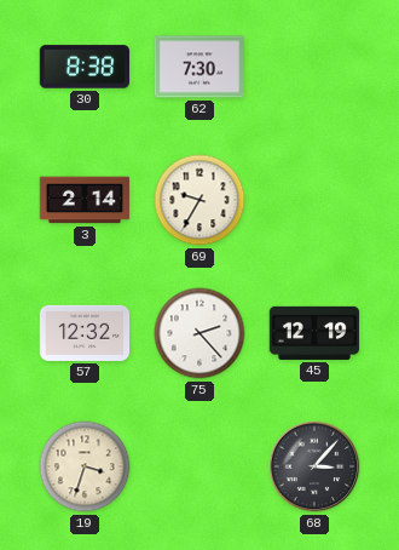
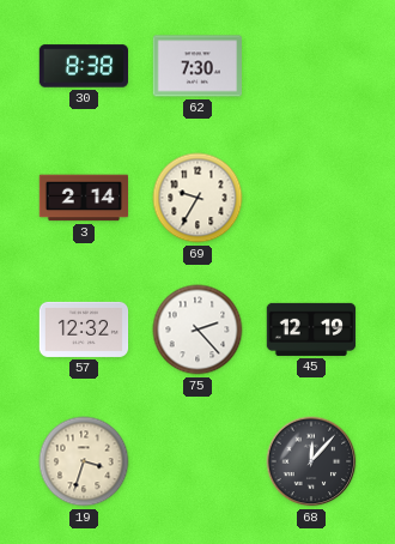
68: 3:07 -> 12:07
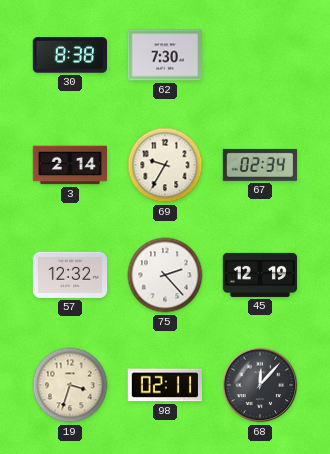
67: none -> 02:34
98: none -> 02:11
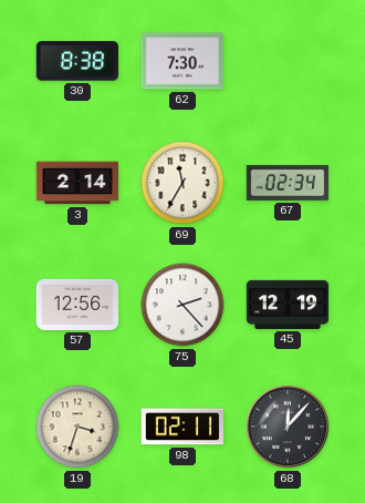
69: 9:35 -> 11:35
57: 12:32 -> 12:56
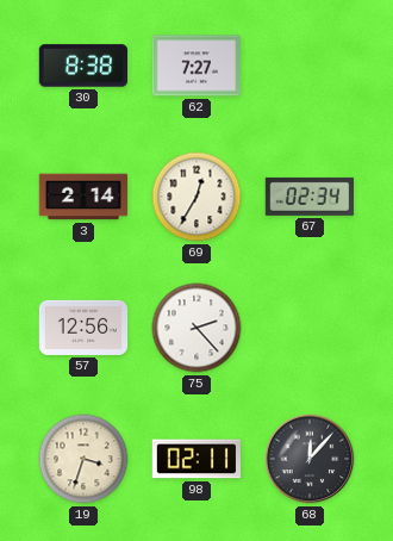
62: 7:30 -> 7:27
69: 11:35 -> 12:35
45: 12:19 -> none
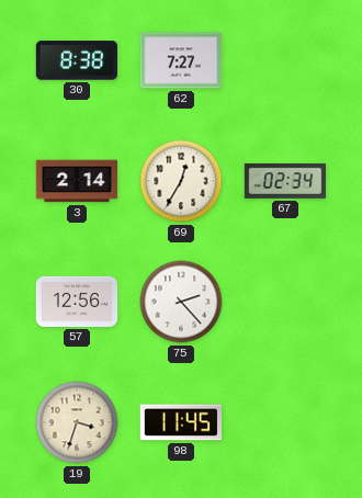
98: 02:11 -> 11:45
68: 12:07 -> none
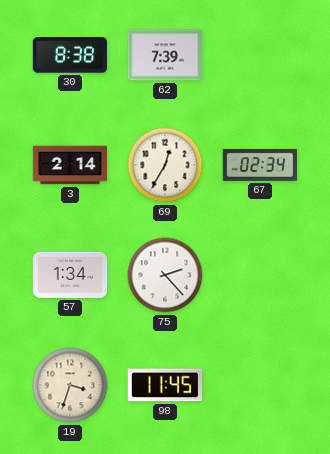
62: 7:27 -> 7:39
57: 12:56 -> 1:34
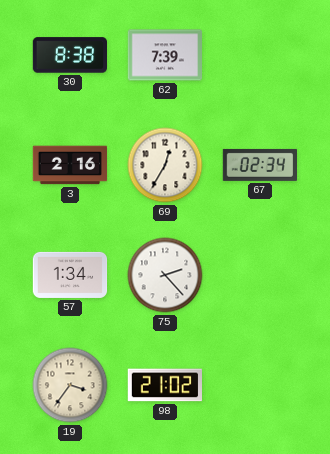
3: 2:14 -> 2:16
19: 3:33 -> 3:36
98: 11:45 -> 21:02
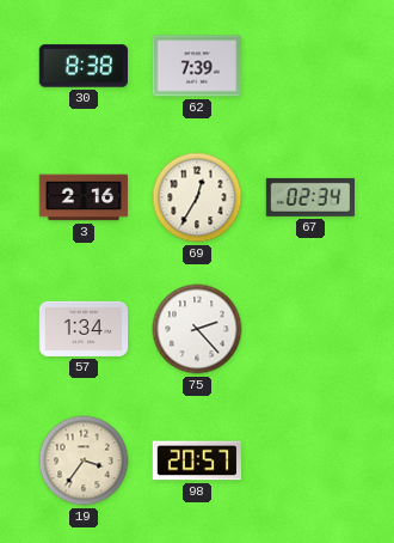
98: 21:02 -> 20:57
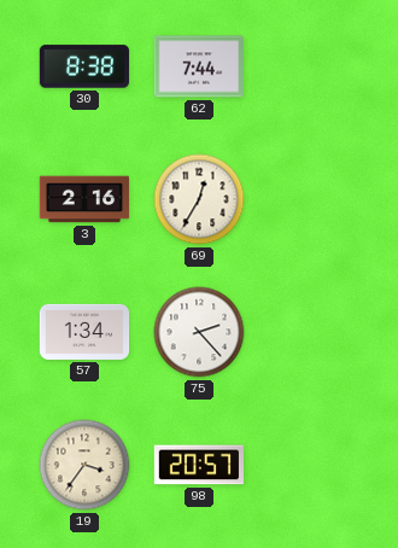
62: 7:39 -> 7:44
67: 02:34 -> none
